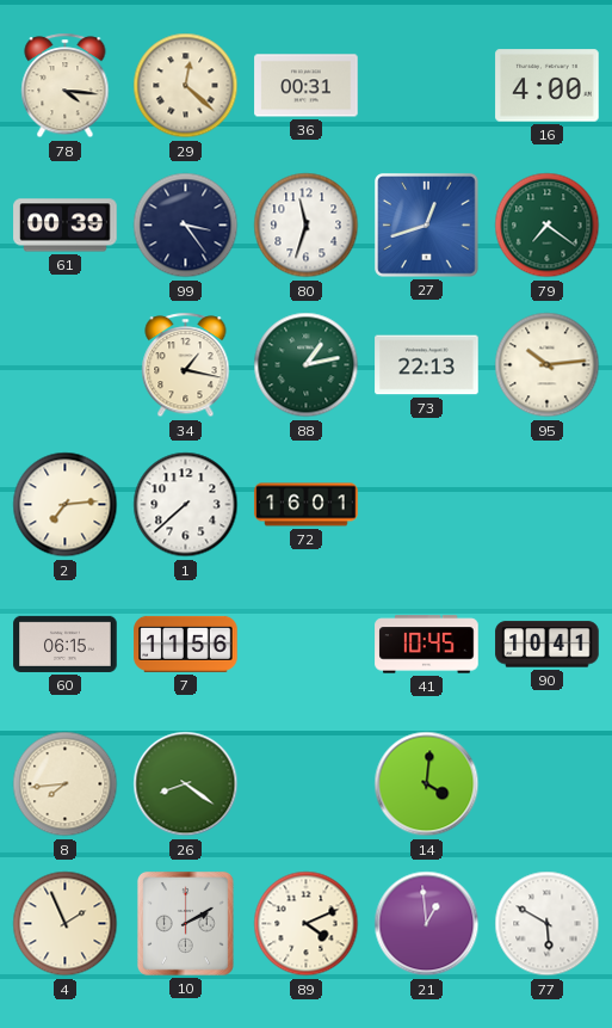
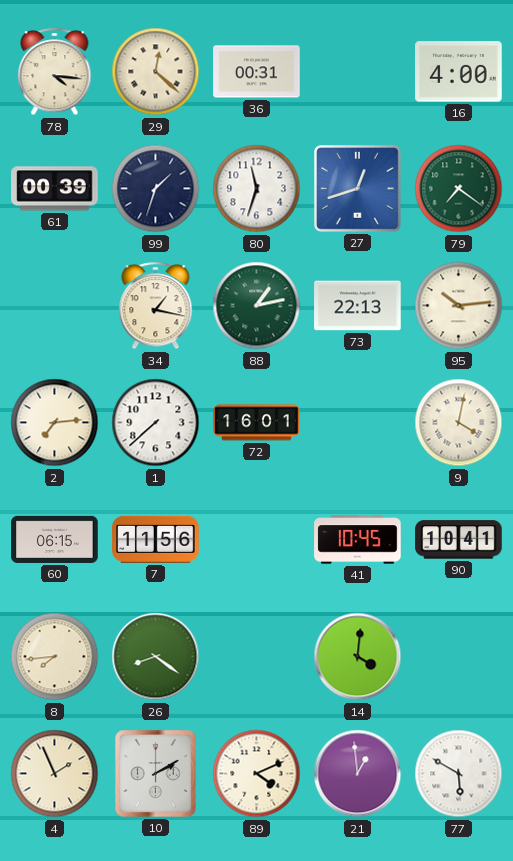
99: 3:24 -> 1:33
9: none -> 4:02
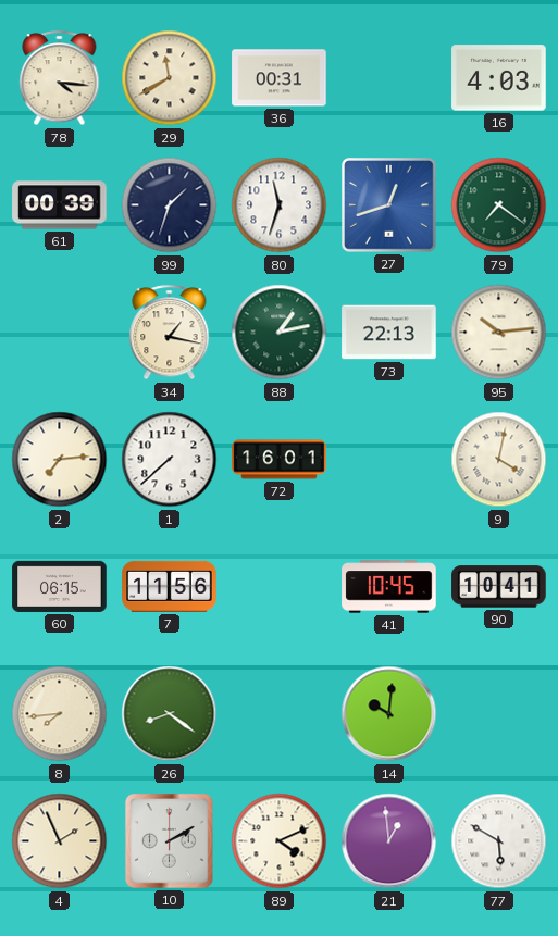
29: 12:22 -> 11:40
16: 4:00 -> 4:03
14: 4:01 -> 10:01
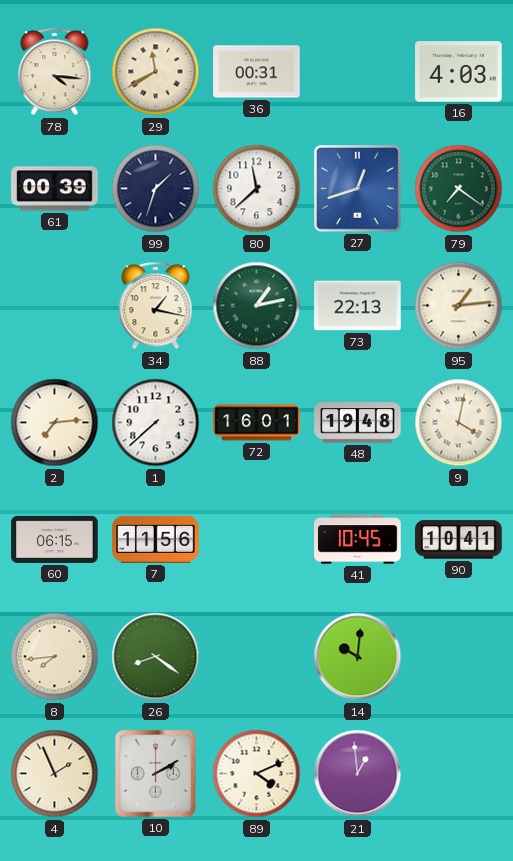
80: 11:33 -> 11:38
95: 10:14 -> 1:14
48: none -> 19:48
77: 5:50 -> none
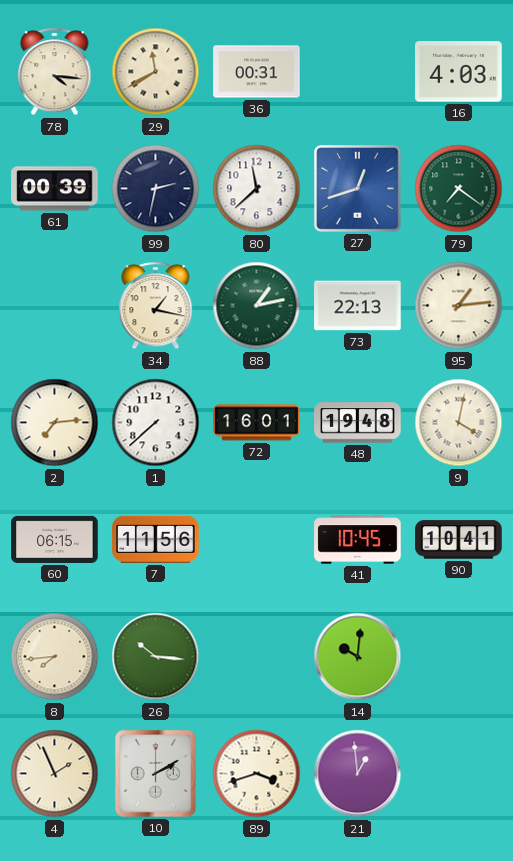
99: 1:33 -> 2:32
26: 8:21 -> 10:16
89: 4:11 -> 3:42
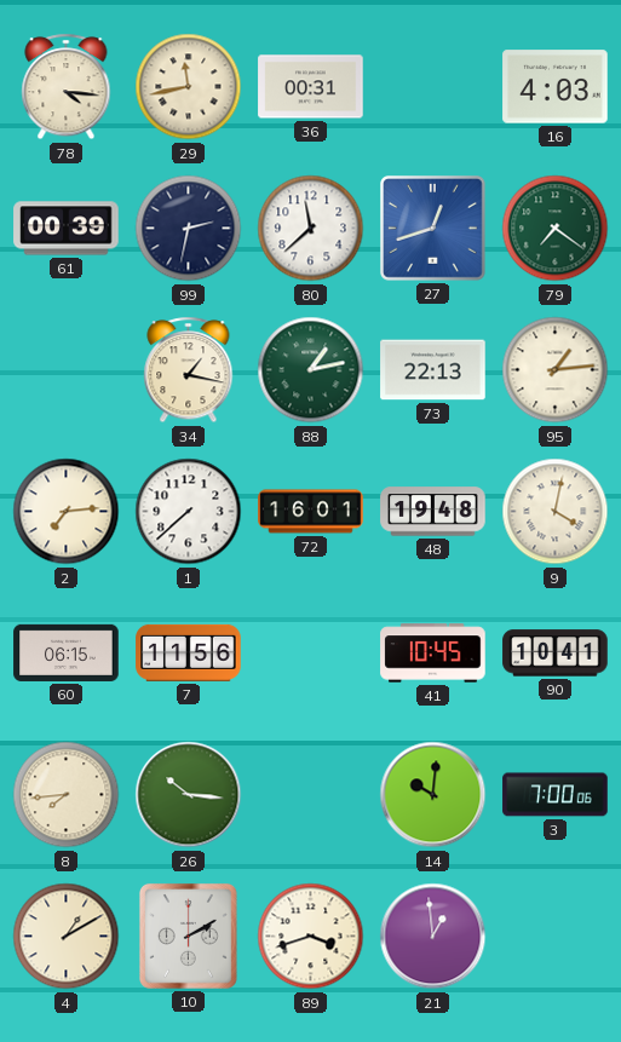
29: 11:40 -> 11:43
3: none -> 7:00
4: 1:56 -> 1:10
